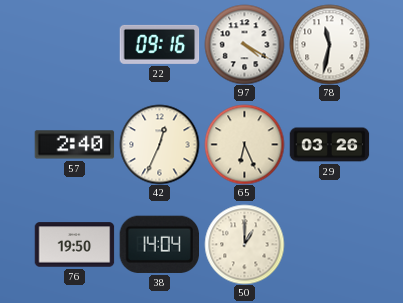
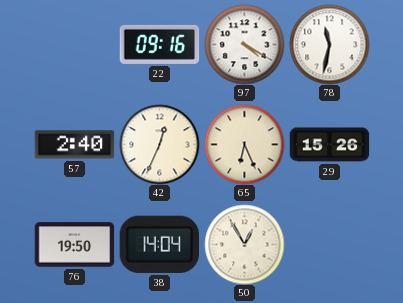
29: 03:26 -> 15:26
50: 1:00 -> 12:55
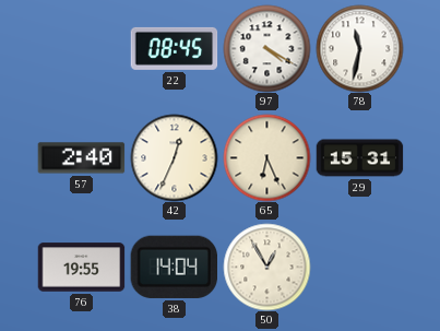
22: 09:16 -> 08:45
29: 15:26 -> 15:31
76: 19:50 -> 19:55
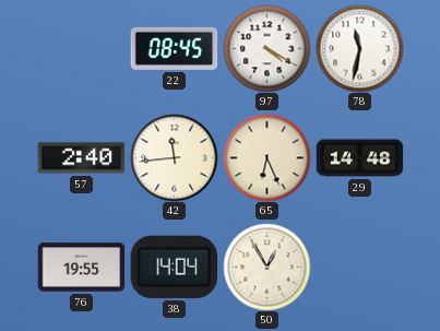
42: 12:34 -> 11:44
29: 15:31 -> 14:48
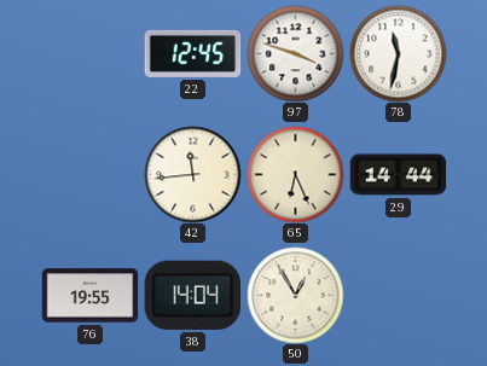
22: 08:45 -> 12:45
97: 4:20 -> 3:48
57: 2:40 -> none
29: 14:48 -> 14:44
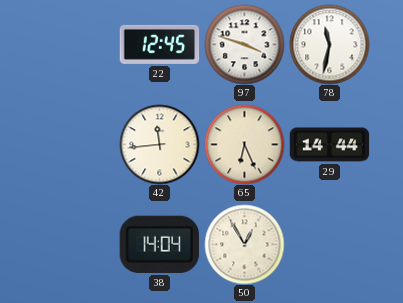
76: 19:55 -> none
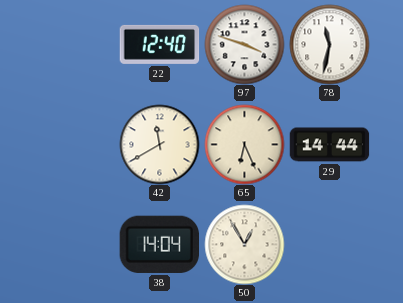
22: 12:45 -> 12:40
42: 11:44 -> 11:40
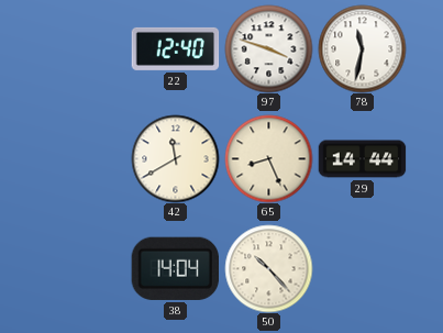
65: 6:26 -> 8:26
50: 12:55 -> 10:23
